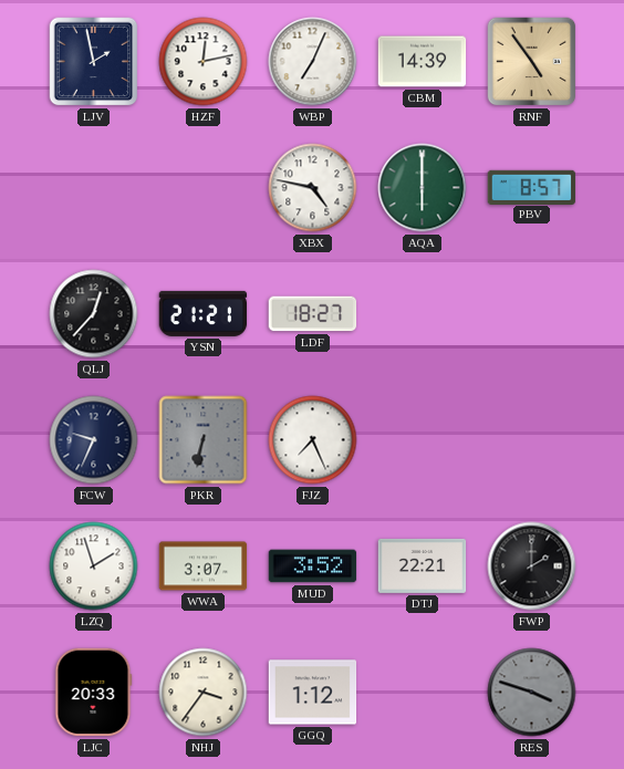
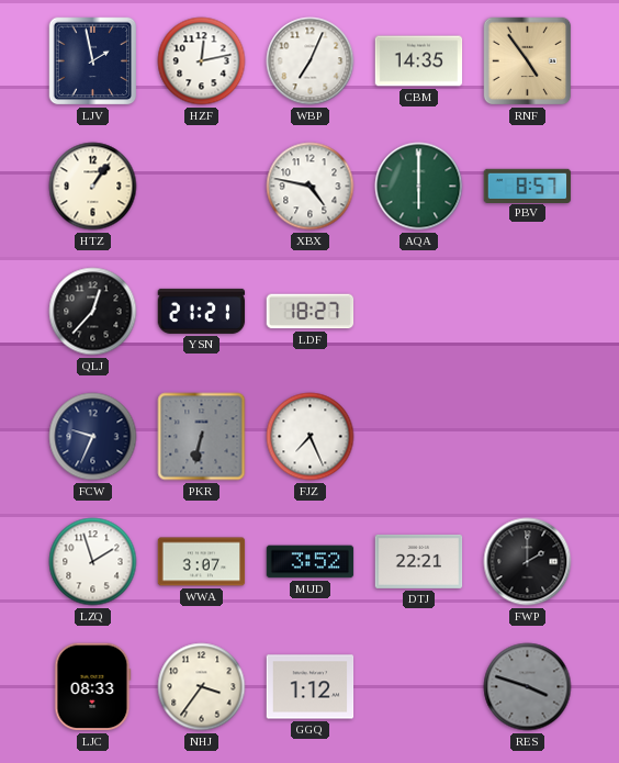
CBM: 14:39 -> 14:35
HTZ: none -> 1:06
LJC: 20:33 -> 08:33
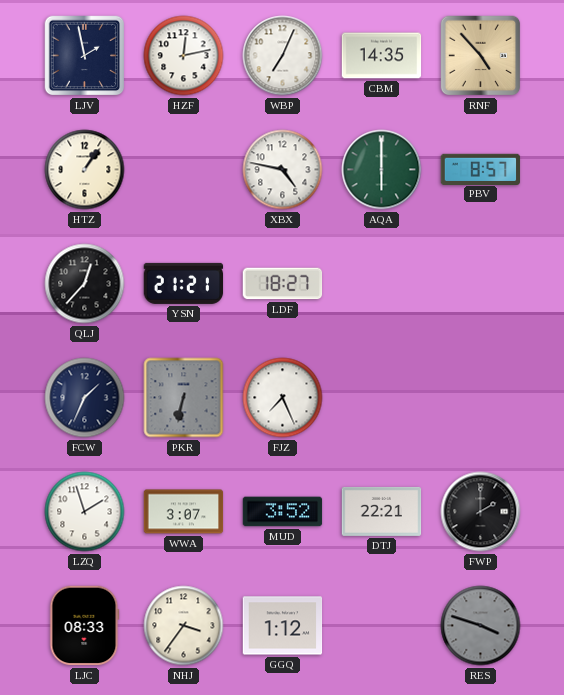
RNF: 4:54 -> 4:53
FCW: 9:34 -> 1:34
